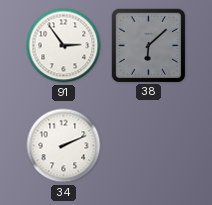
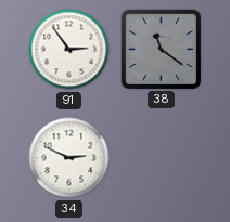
38: 6:08 -> 11:21
34: 2:11 -> 2:49
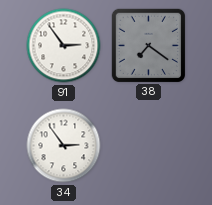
38: 11:21 -> 7:21
34: 2:49 -> 2:54
